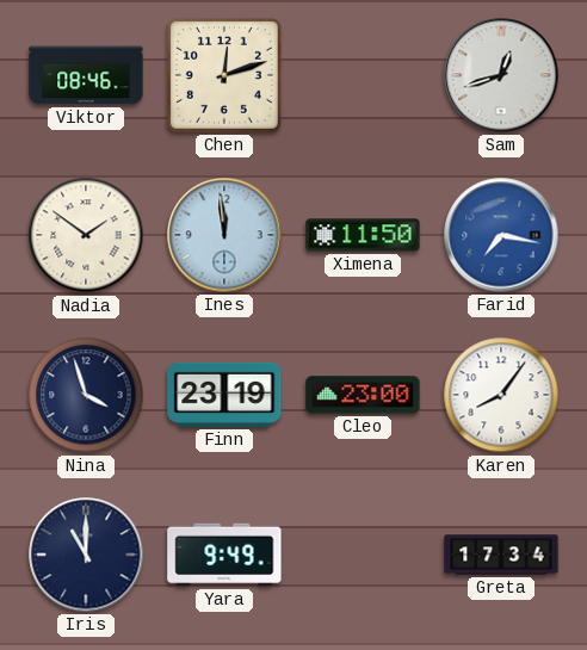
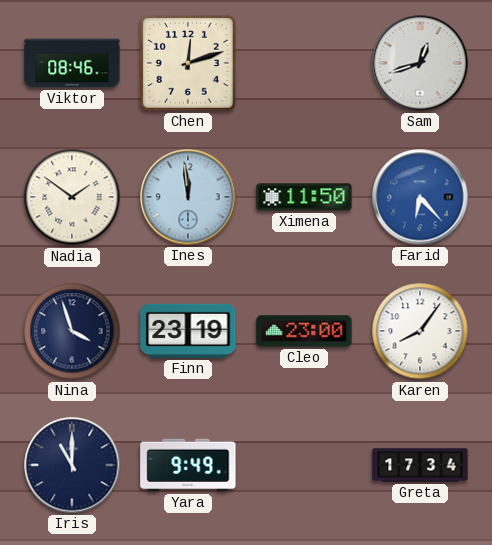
Farid: 7:17 -> 6:23
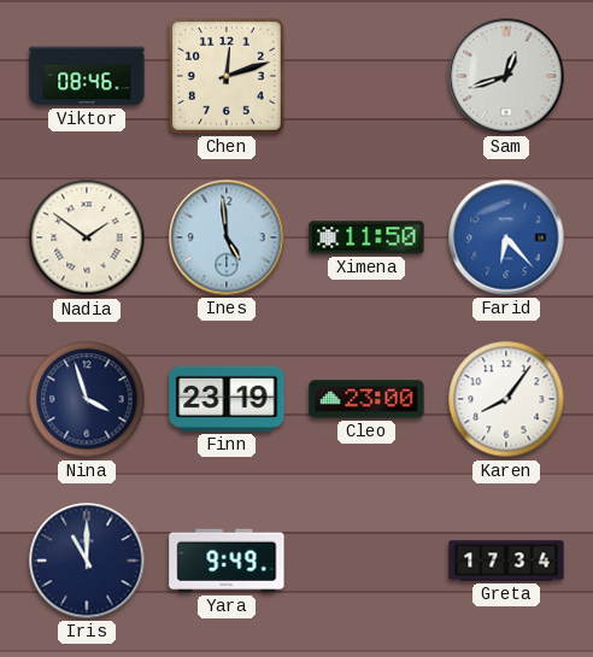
Ines: 11:59 -> 4:59
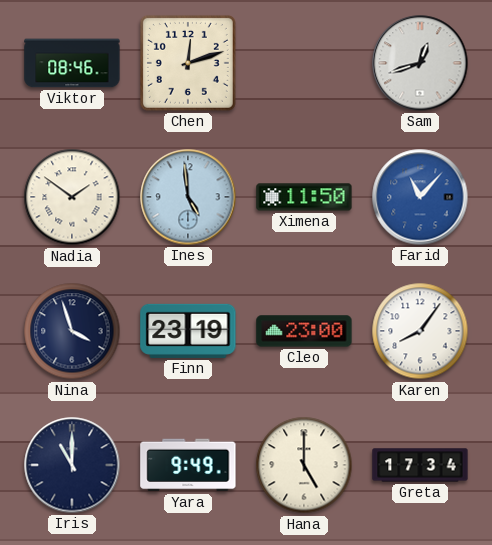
Farid: 6:23 -> 11:07
Hana: none -> 5:00
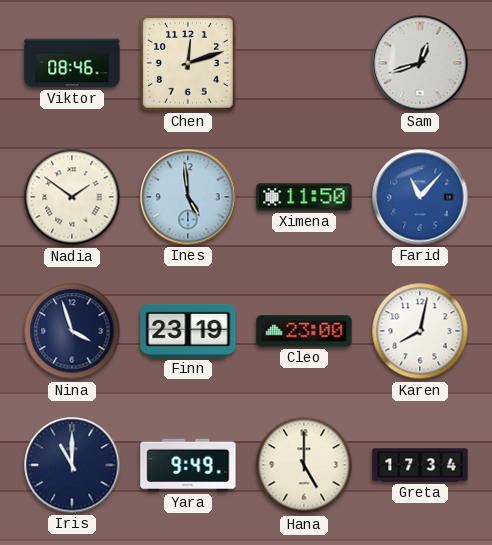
Karen: 8:06 -> 8:02
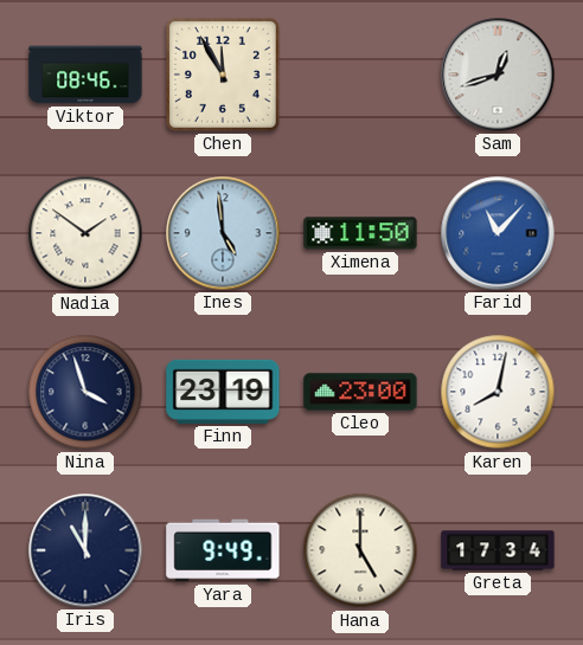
Chen: 12:12 -> 11:55
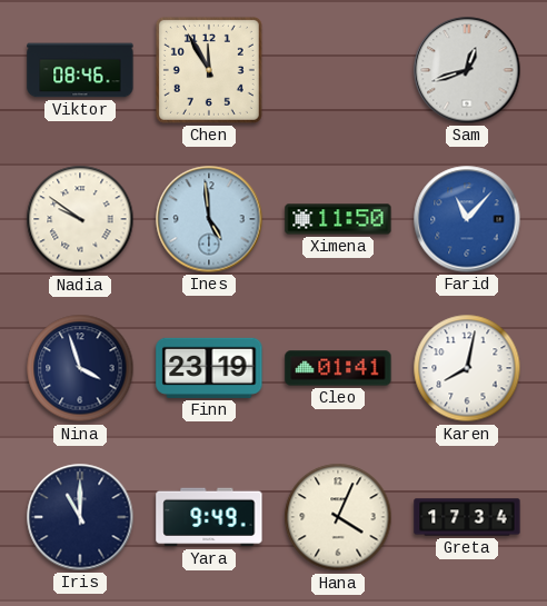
Nadia: 1:51 -> 9:51
Cleo: 23:00 -> 01:41
Hana: 5:00 -> 4:04
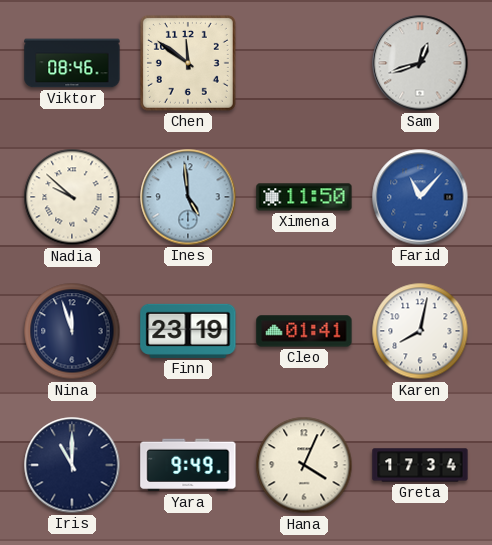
Chen: 11:55 -> 11:51
Nadia: 9:51 -> 9:52
Nina: 3:57 -> 11:57
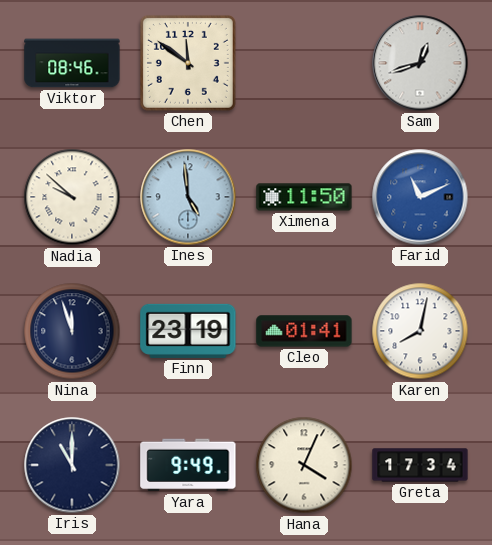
Farid: 11:07 -> 11:11
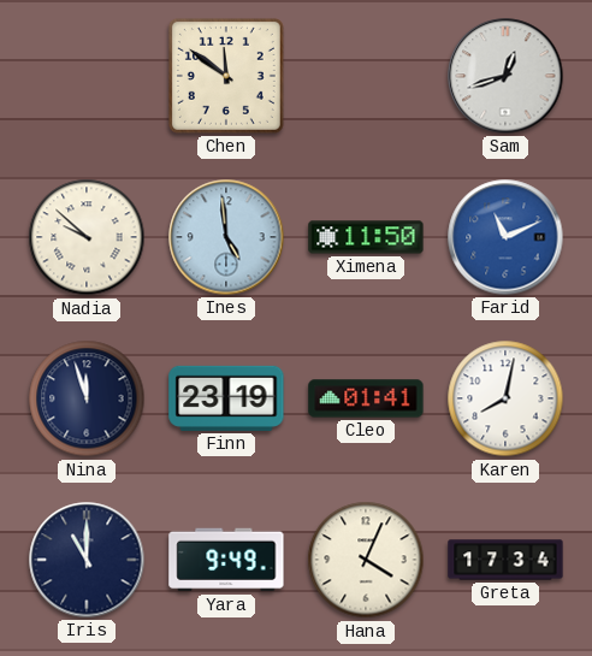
Viktor: 08:46 -> none
